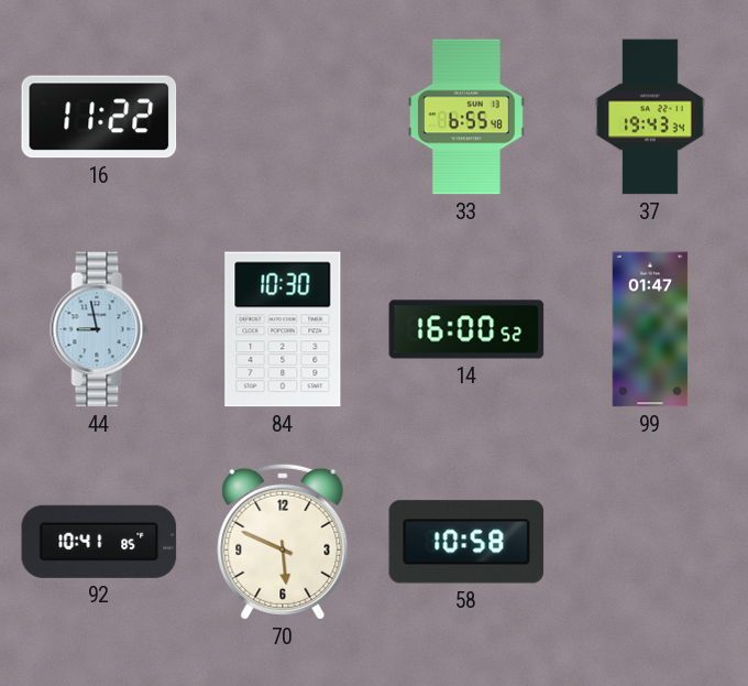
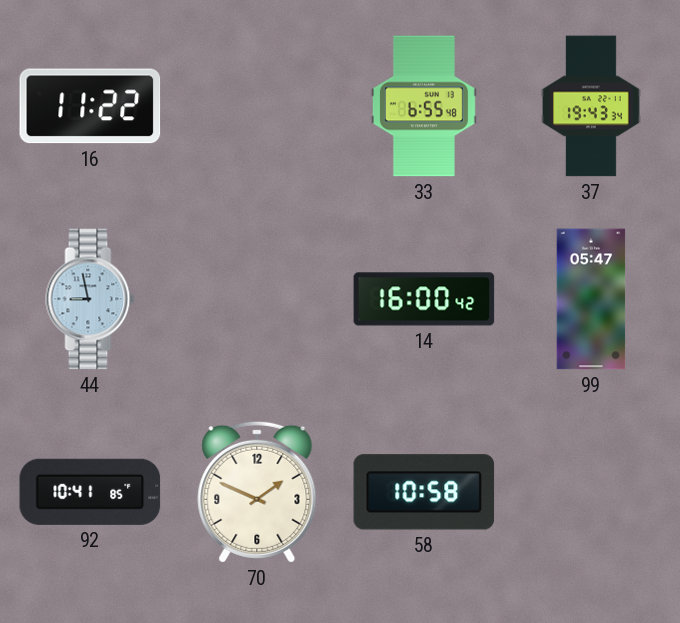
84: 10:30 -> none
14: 16:00:52 -> 16:00:42
99: 01:47 -> 05:47
70: 5:49 -> 1:49
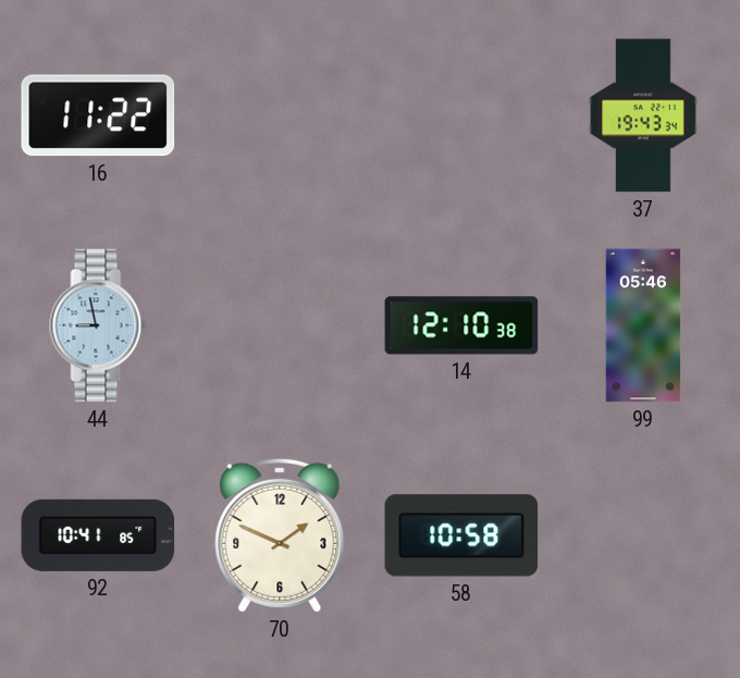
33: 6:55 -> none
14: 16:00 -> 12:10
99: 05:47 -> 05:46
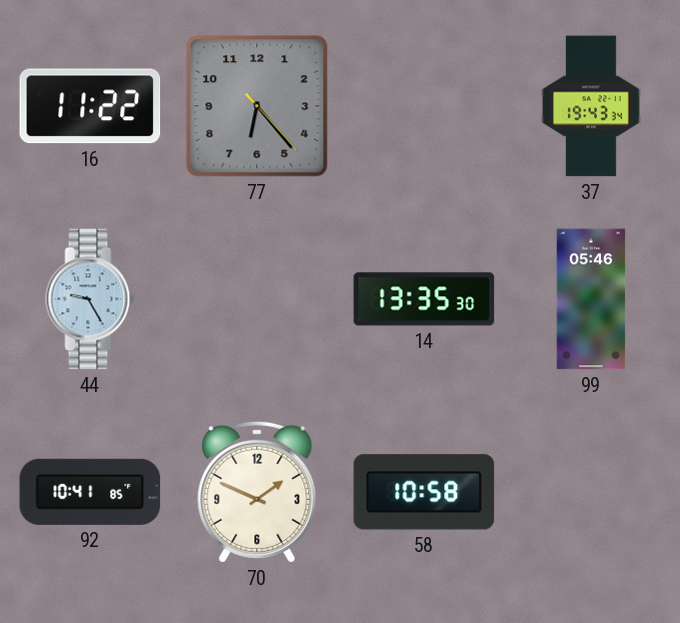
77: none -> 6:23
44: 8:58 -> 9:25
14: 12:10 -> 13:35
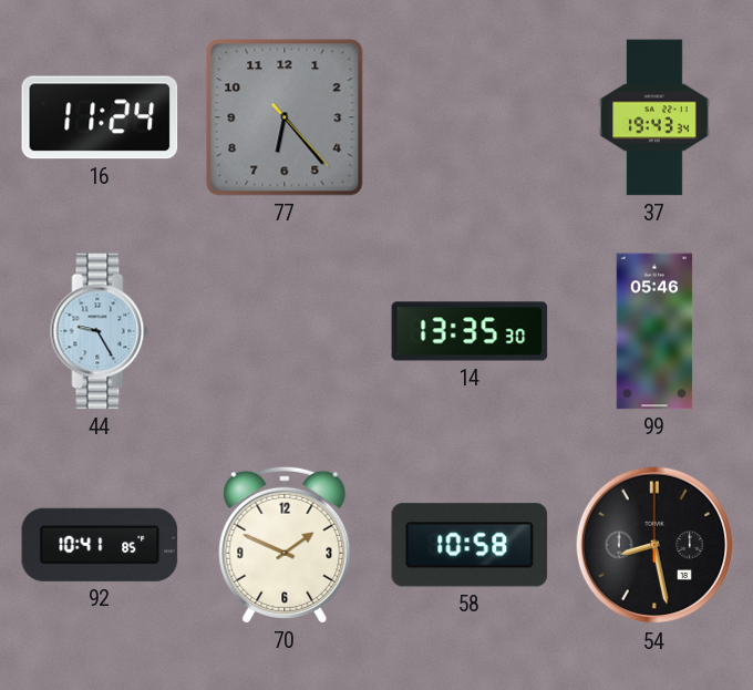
16: 11:22 -> 11:24
54: none -> 8:28
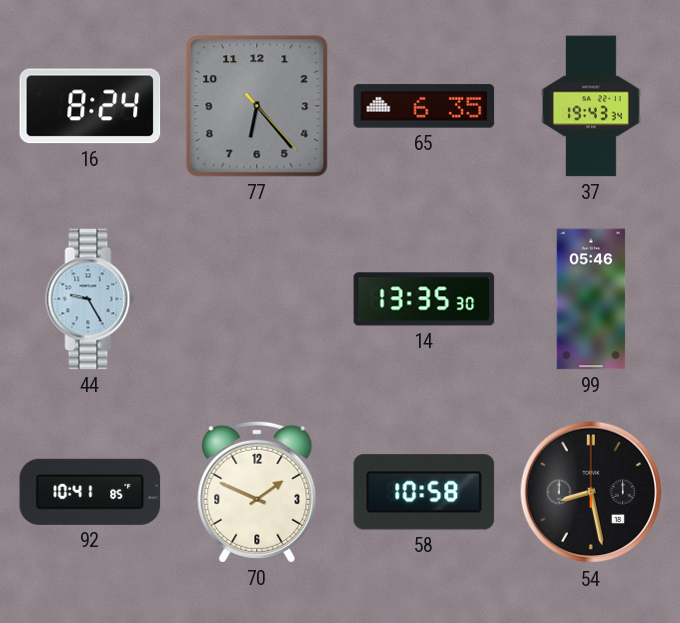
16: 11:24 -> 8:24
65: none -> 6:35
